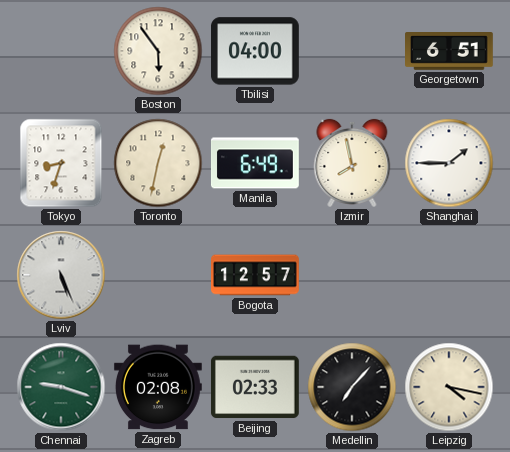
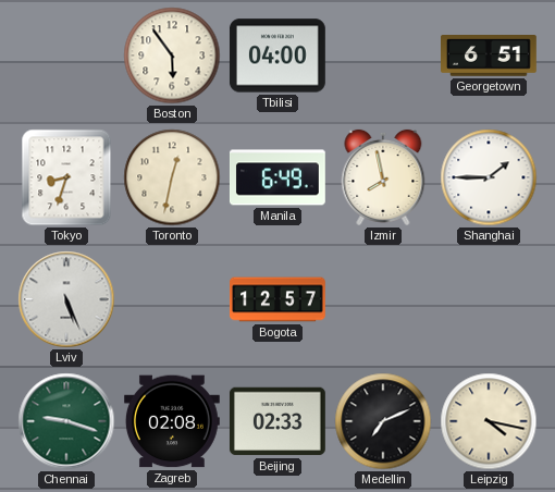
Medellin: 7:07 -> 7:11
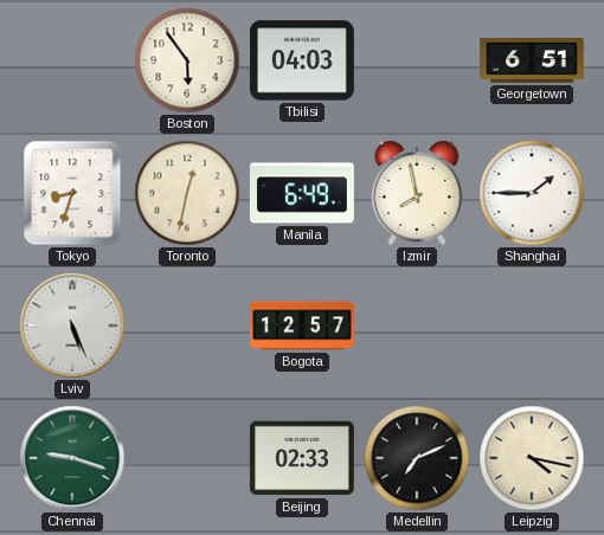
Tbilisi: 04:00 -> 04:03
Zagreb: 02:08 -> none
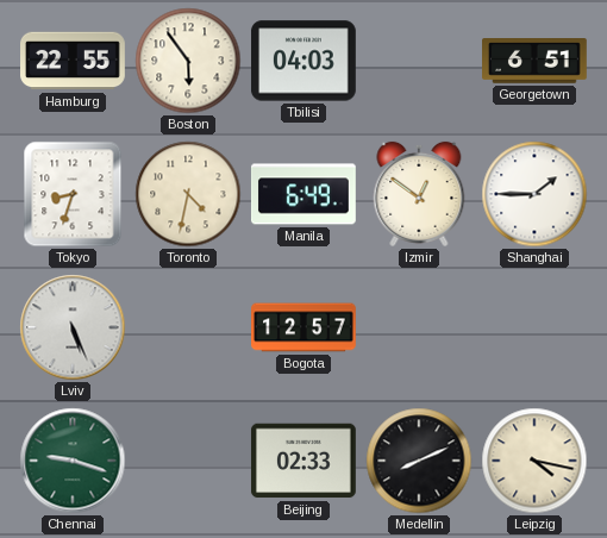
Hamburg: none -> 22:55
Toronto: 12:32 -> 4:32
Izmir: 7:58 -> 12:51
Medellin: 7:11 -> 8:11
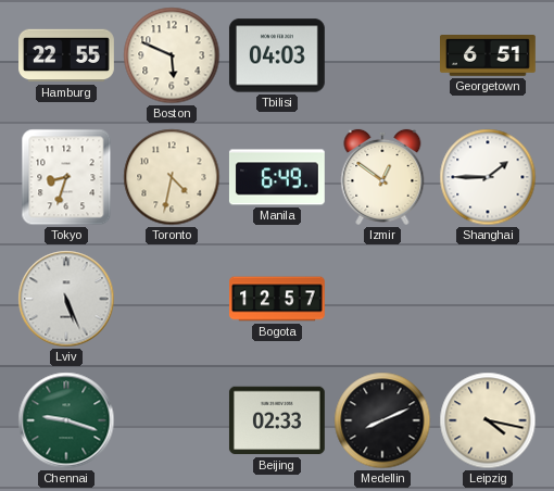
Boston: 5:54 -> 5:49
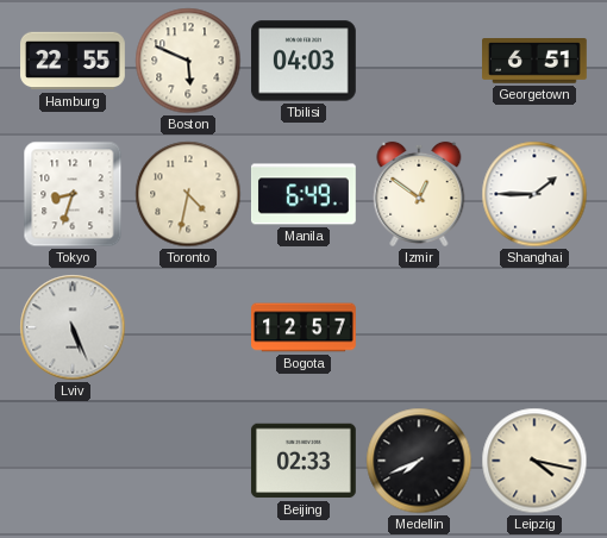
Chennai: 9:18 -> none
Medellin: 8:11 -> 7:41
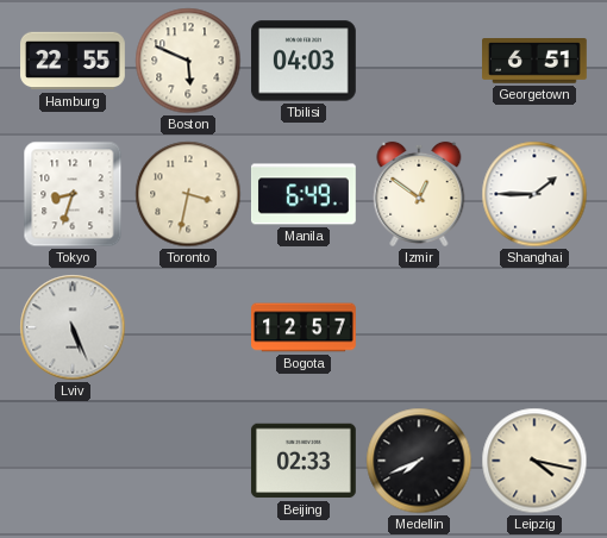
Toronto: 4:32 -> 3:32
